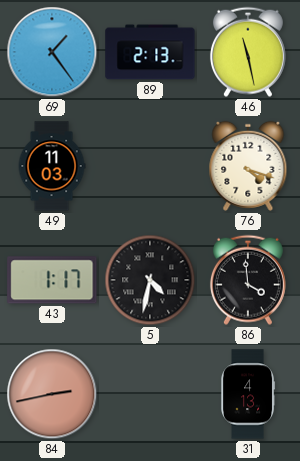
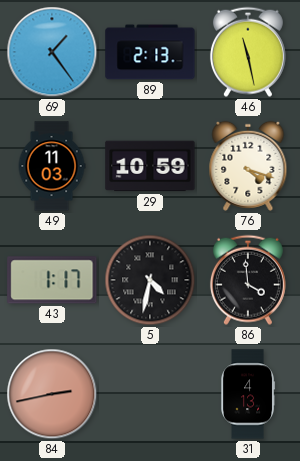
29: none -> 10:59
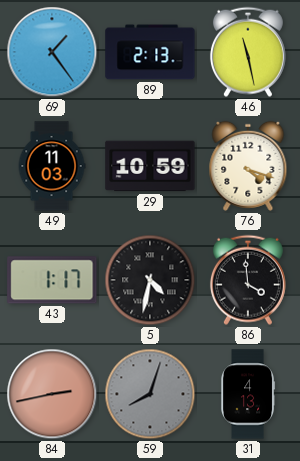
59: none -> 8:03
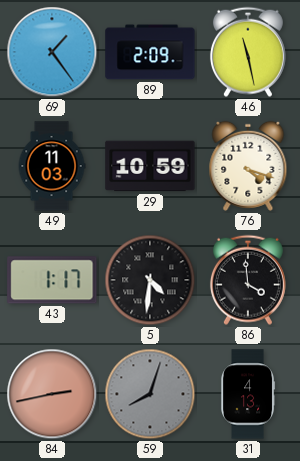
89: 2:13 -> 2:09
5: 4:32 -> 4:31
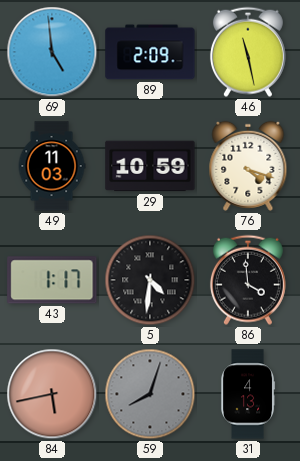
69: 1:24 -> 4:59
84: 2:43 -> 5:43
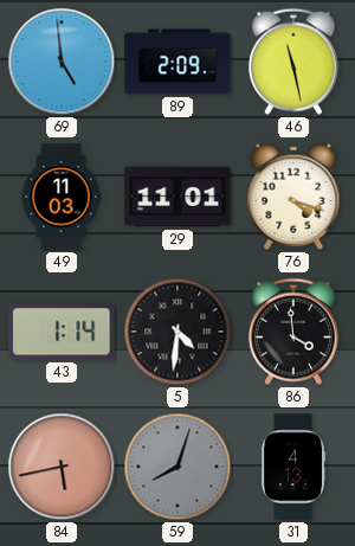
29: 10:59 -> 11:01
43: 1:17 -> 1:14
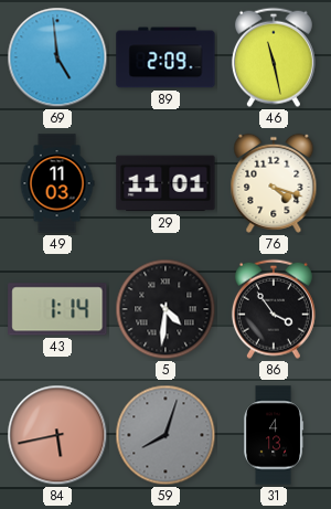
86: 3:59 -> 3:54
